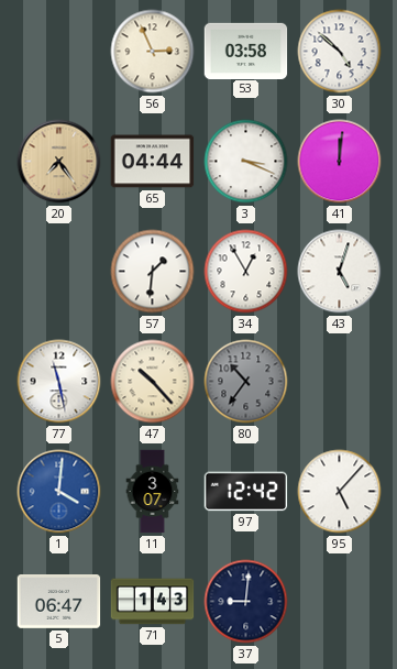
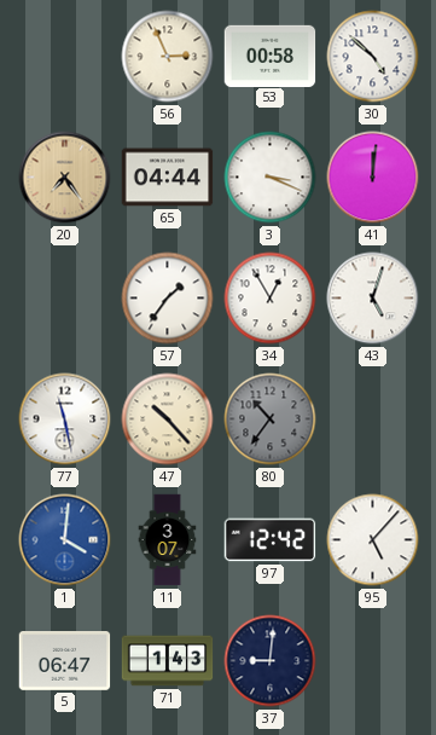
53: 03:58 -> 00:58
57: 1:31 -> 1:36
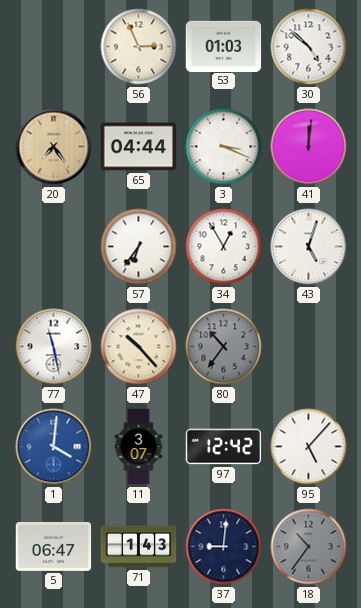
53: 00:58 -> 01:03
57: 1:36 -> 6:36
18: none -> 10:36
